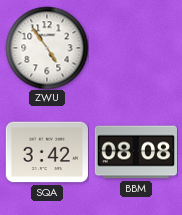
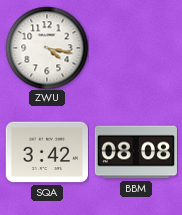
ZWU: 4:54 -> 4:17
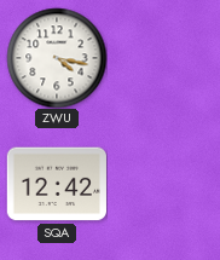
SQA: 3:42 -> 12:42
BBM: 08:08 -> none
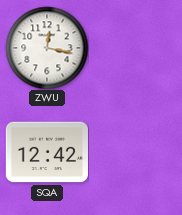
ZWU: 4:17 -> 12:17
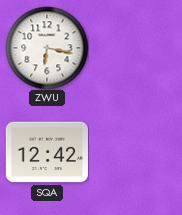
ZWU: 12:17 -> 6:17
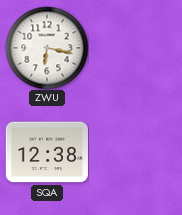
SQA: 12:42 -> 12:38
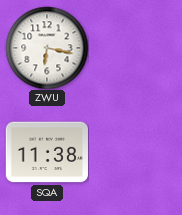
SQA: 12:38 -> 11:38
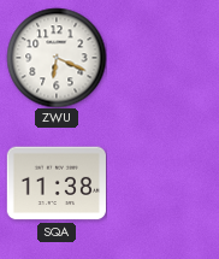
ZWU: 6:17 -> 6:19
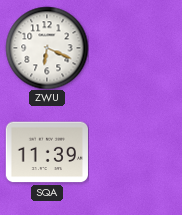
SQA: 11:38 -> 11:39
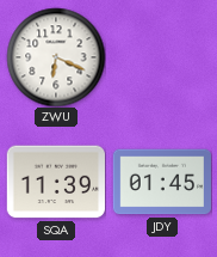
JDY: none -> 01:45
